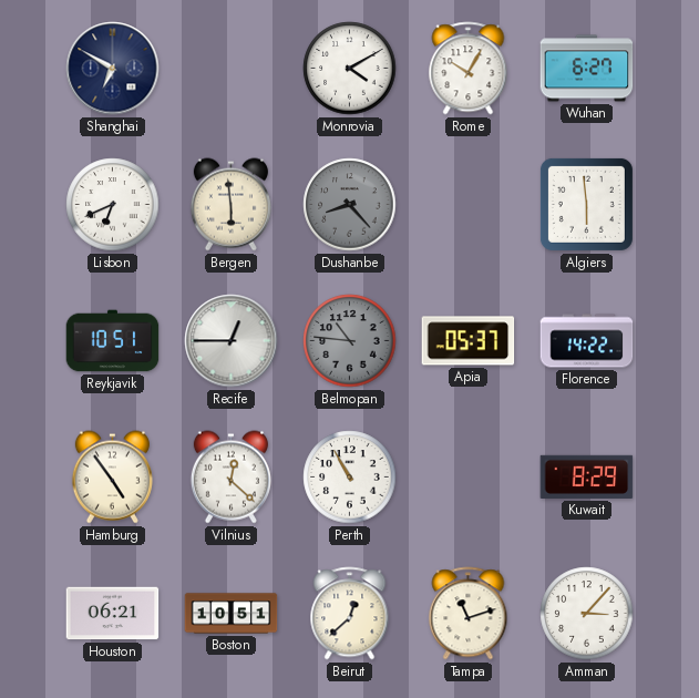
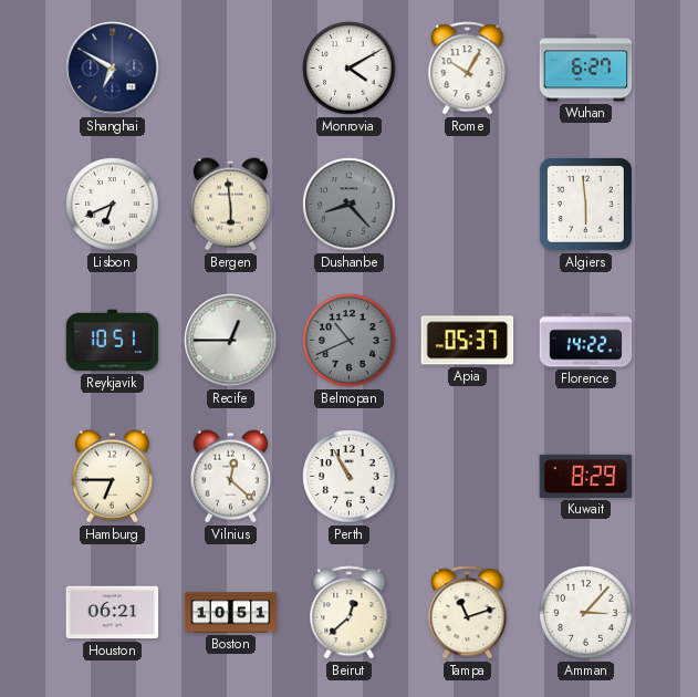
Belmopan: 10:46 -> 10:41
Hamburg: 4:54 -> 6:45
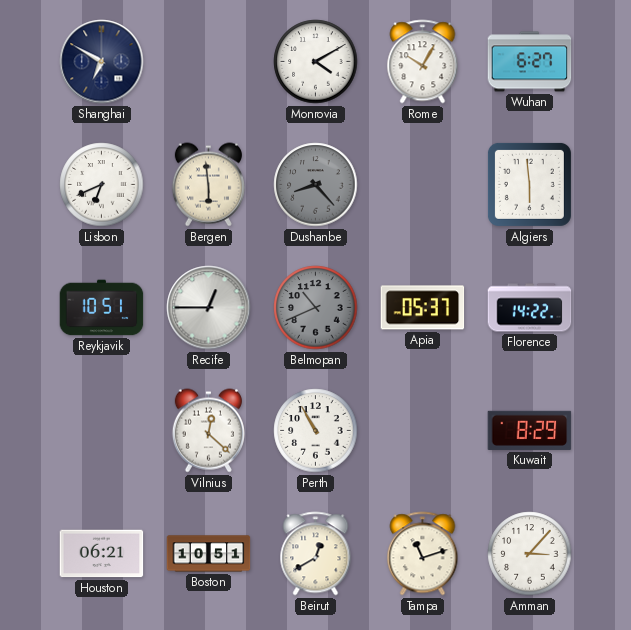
Hamburg: 6:45 -> none
Beirut: 12:38 -> 12:40
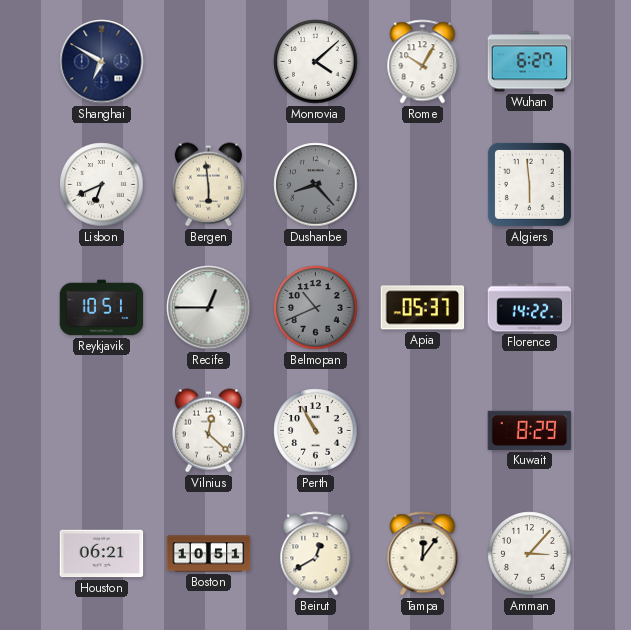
Monrovia: 4:10 -> 4:08
Tampa: 11:12 -> 12:06
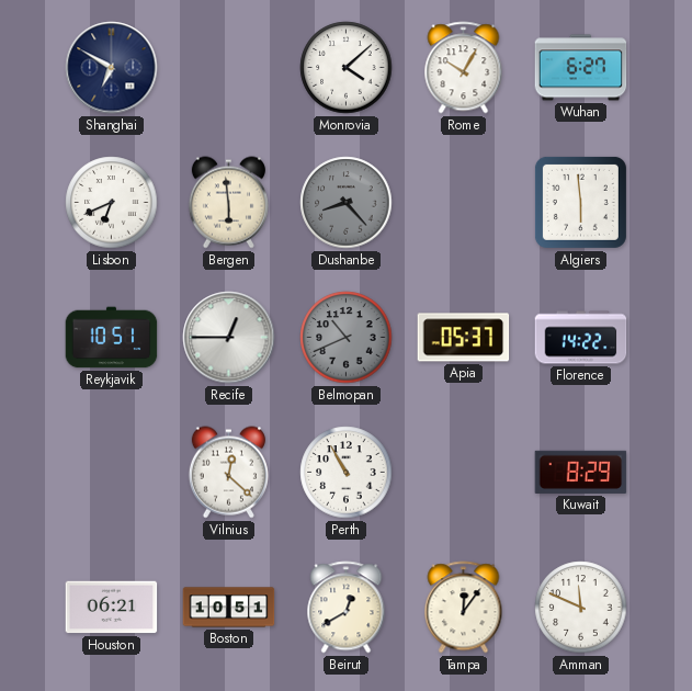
Amman: 3:07 -> 11:49
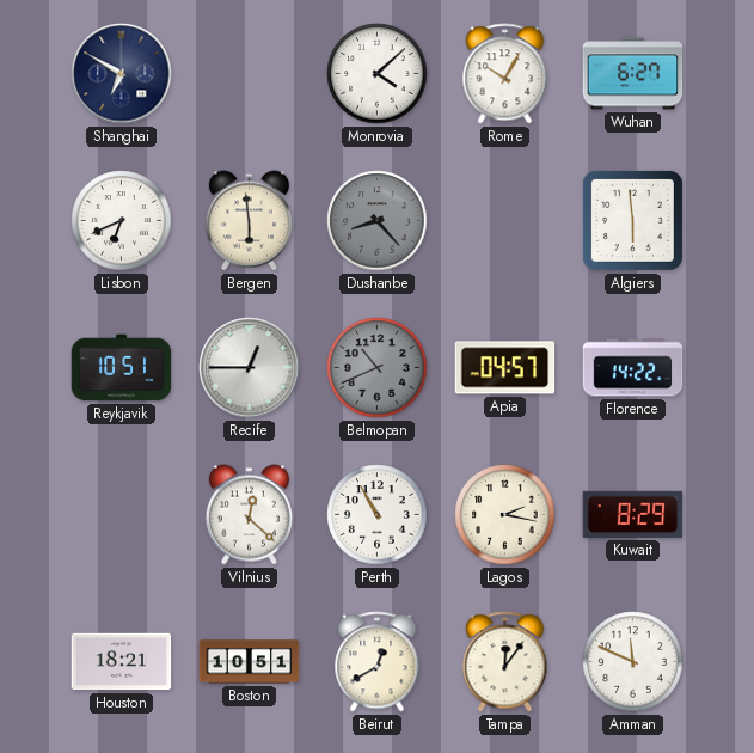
Apia: 05:37 -> 04:57
Lagos: none -> 2:17
Houston: 06:21 -> 18:21
